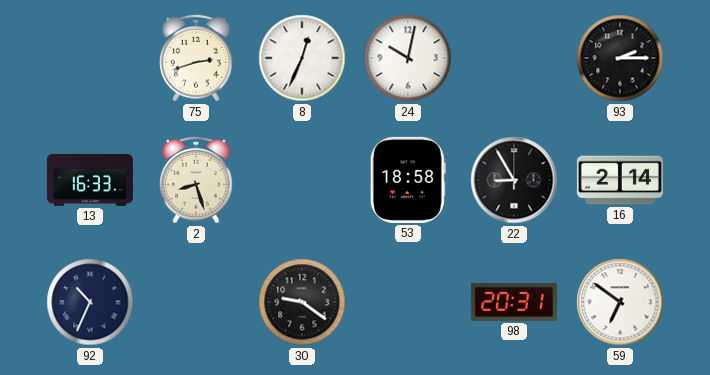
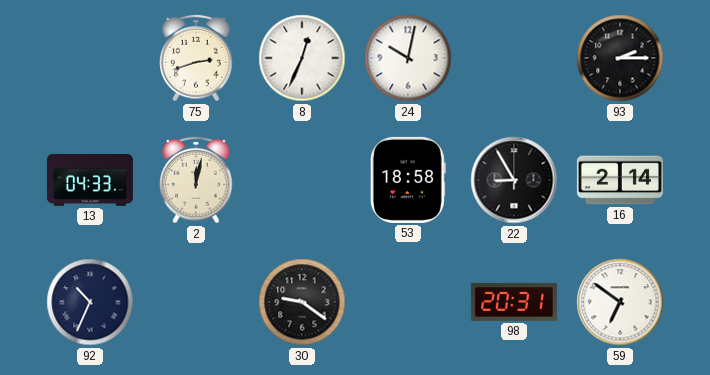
13: 16:33 -> 04:33
2: 8:27 -> 12:02
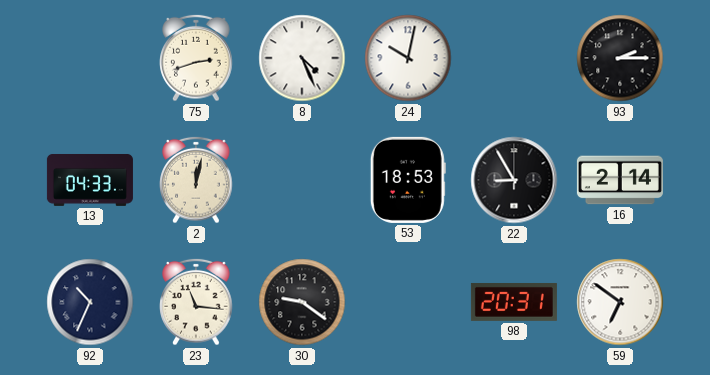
8: 12:34 -> 4:26
53: 18:58 -> 18:53
23: none -> 11:16
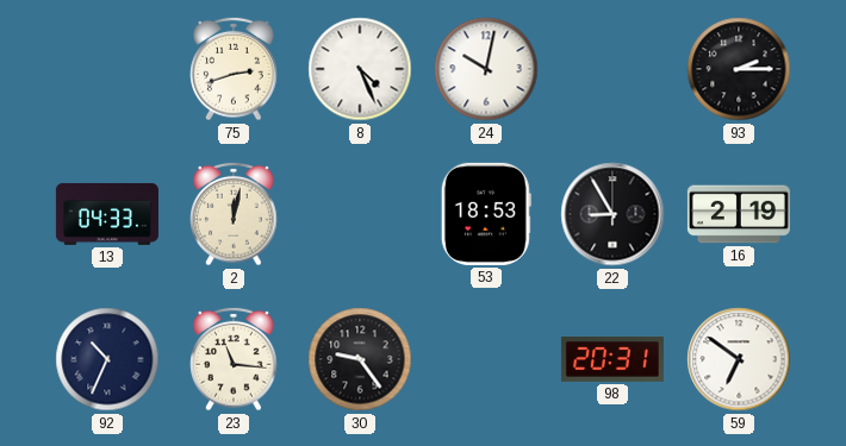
16: 2:14 -> 2:19
30: 9:21 -> 9:24
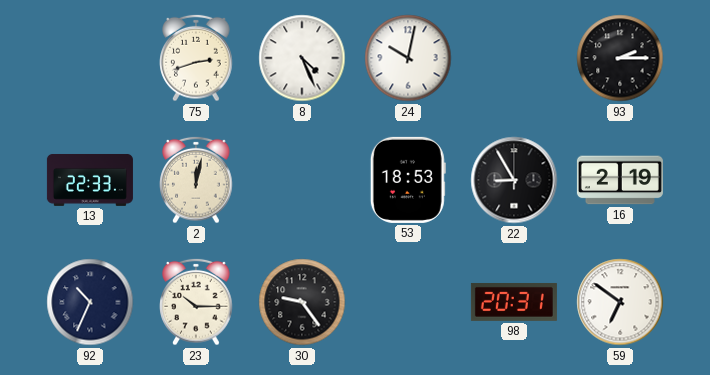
13: 04:33 -> 22:33
23: 11:16 -> 10:15
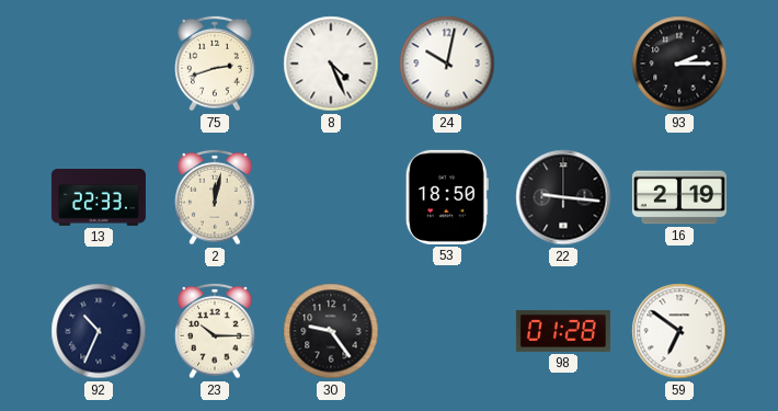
53: 18:53 -> 18:50
22: 8:55 -> 9:16
98: 20:31 -> 01:28
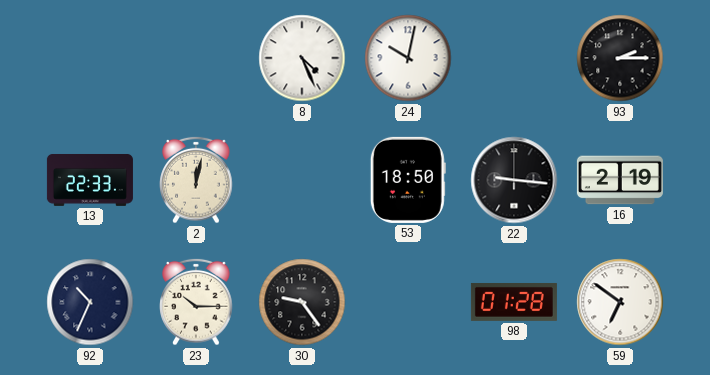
75: 2:42 -> none
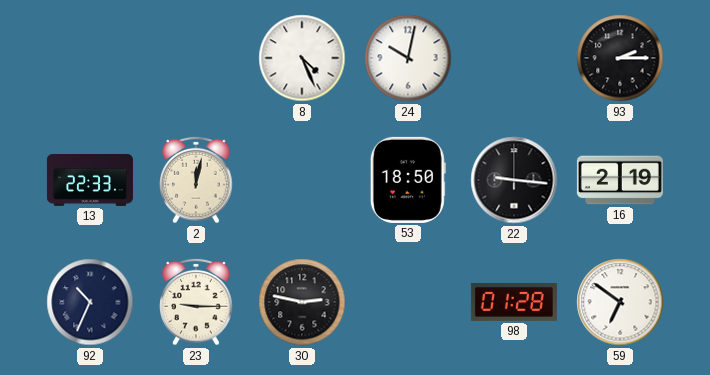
23: 10:15 -> 9:15
30: 9:24 -> 2:47
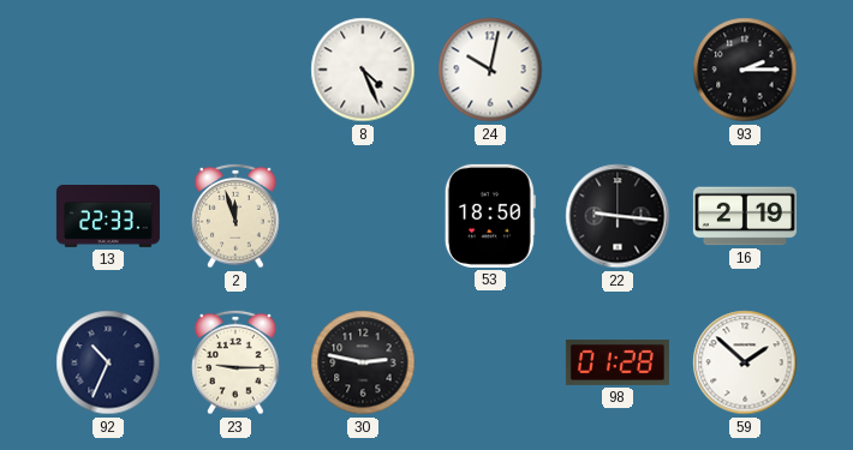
2: 12:02 -> 11:57
59: 6:51 -> 1:52
